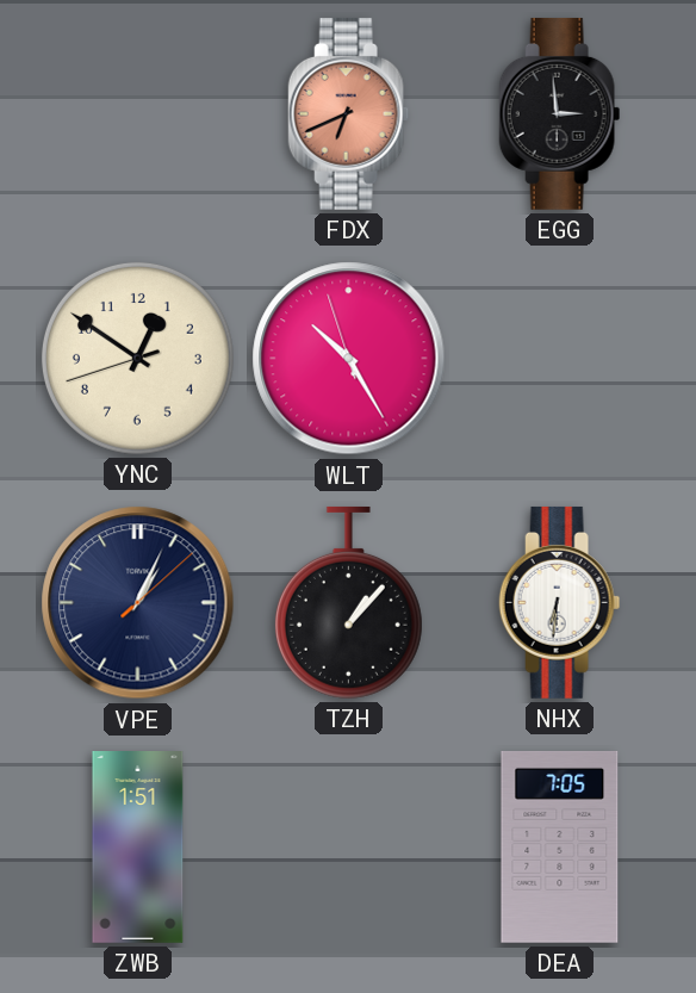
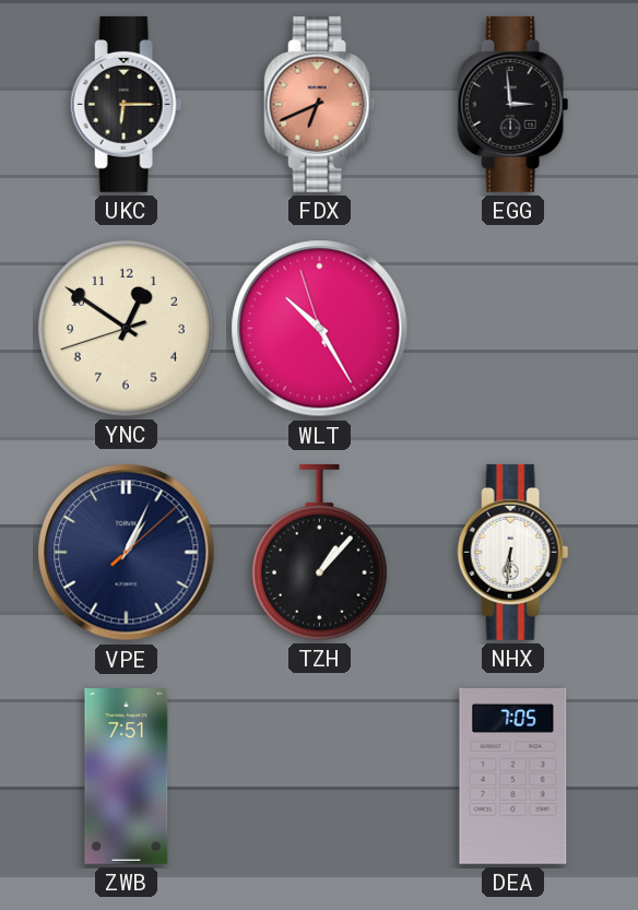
UKC: none -> 6:15
ZWB: 1:51 -> 7:51
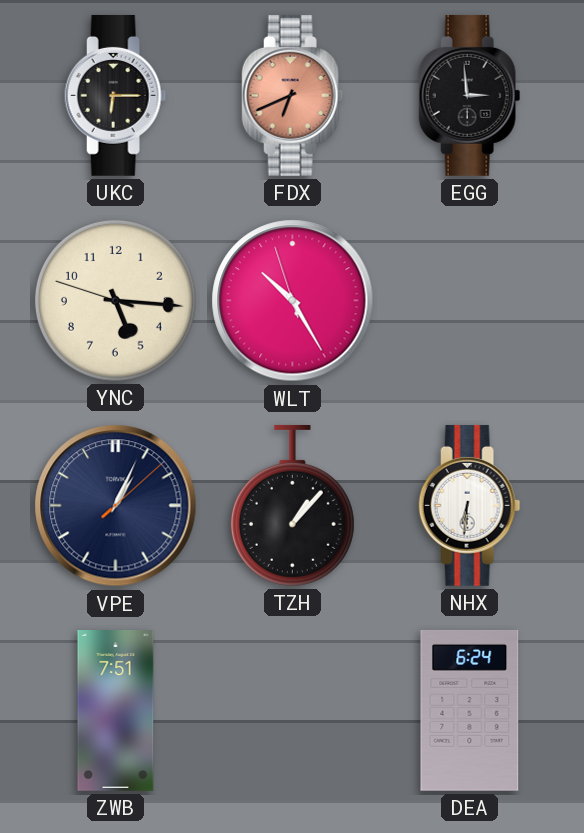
YNC: 12:50 -> 5:15
DEA: 7:05 -> 6:24
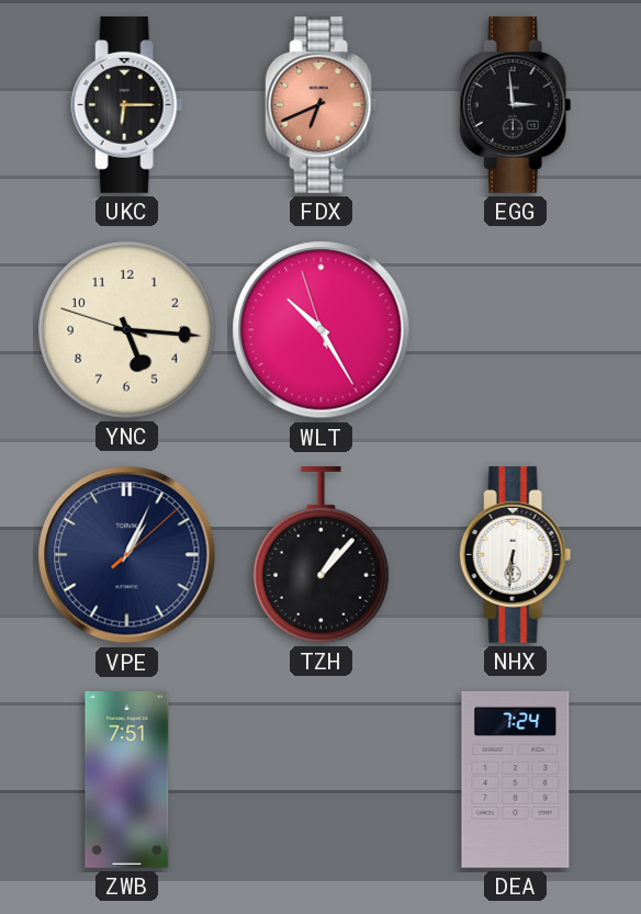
DEA: 6:24 -> 7:24
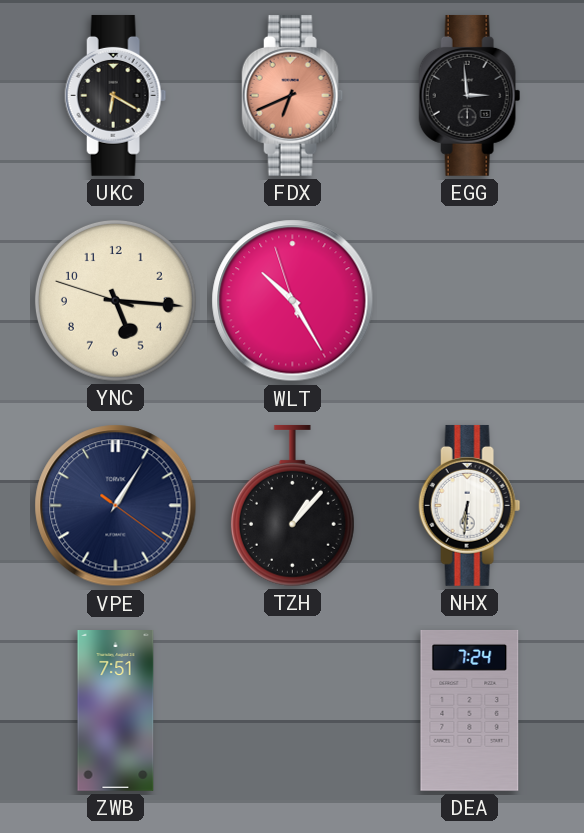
UKC: 6:15 -> 6:20
VPE: 1:04 -> 1:05
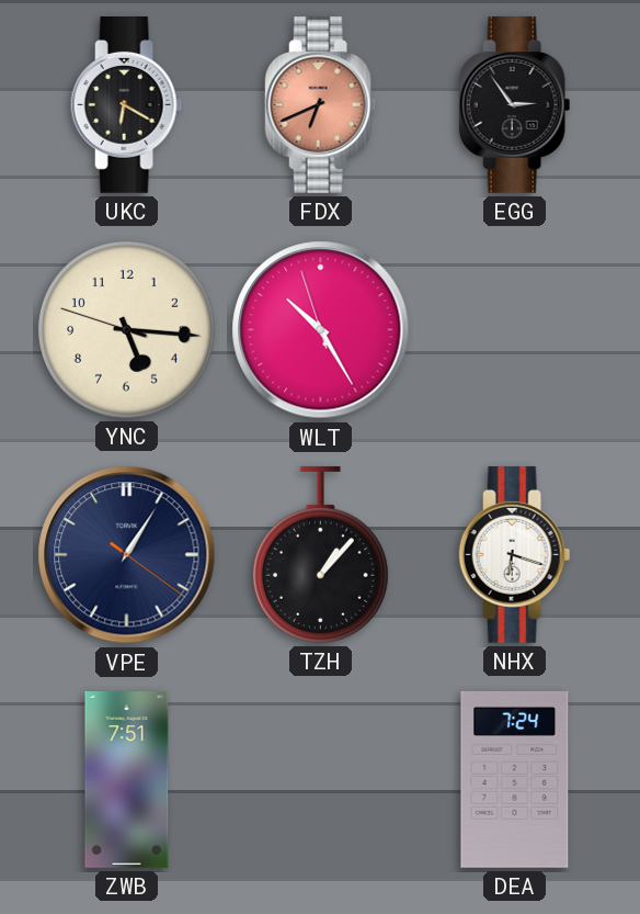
EGG: 2:59 -> 2:54
NHX: 6:31 -> 6:18
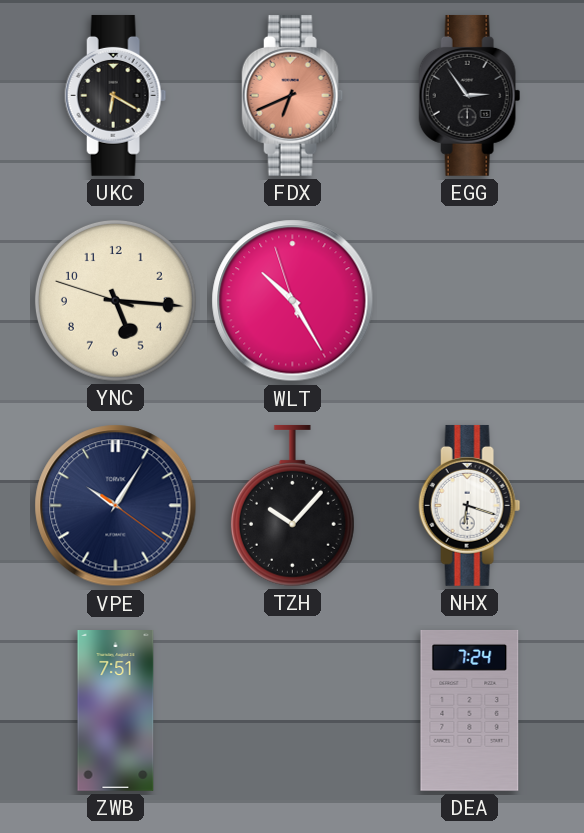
VPE: 1:05 -> 10:05
TZH: 1:07 -> 10:07
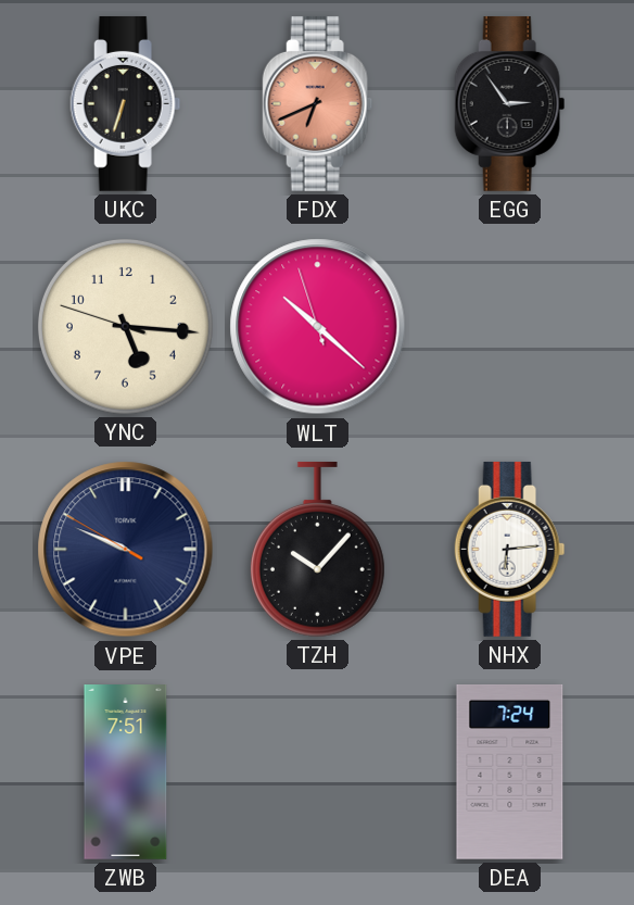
UKC: 6:20 -> 6:33
WLT: 10:24 -> 10:21
VPE: 10:05 -> 9:48
NHX: 6:18 -> 6:14
